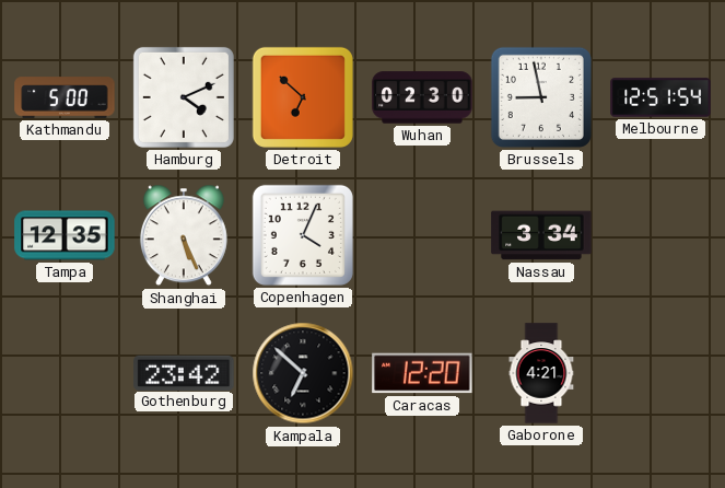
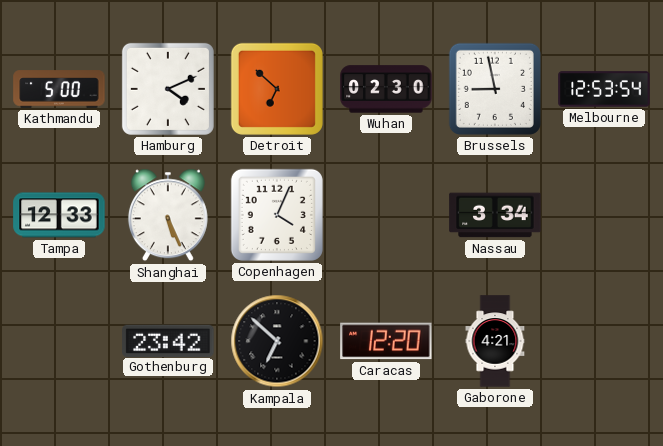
Melbourne: 12:51 -> 12:53
Tampa: 12:35 -> 12:33
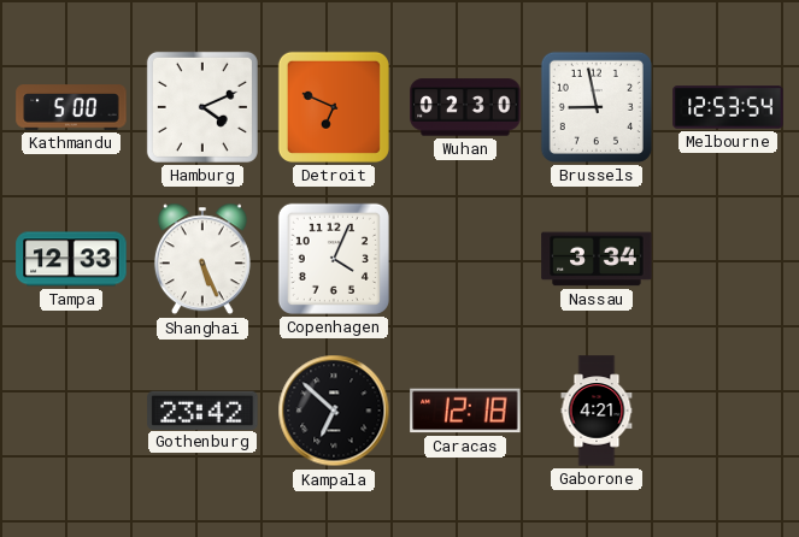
Detroit: 6:52 -> 6:49
Caracas: 12:20 -> 12:18
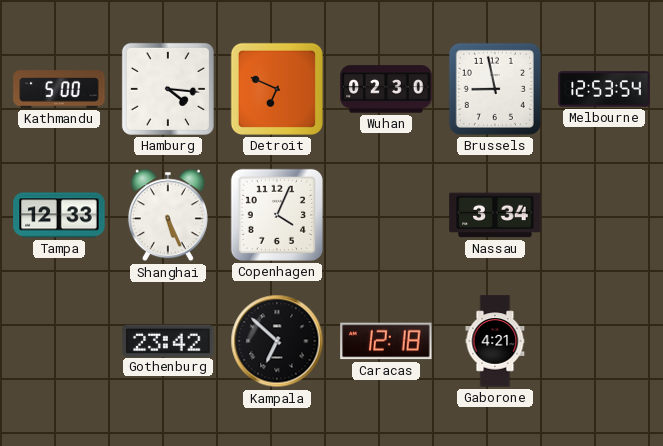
Hamburg: 4:11 -> 4:16
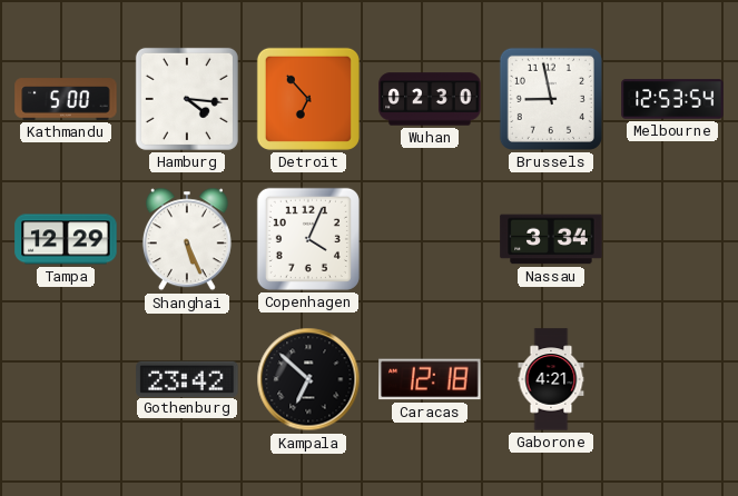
Detroit: 6:49 -> 6:53
Tampa: 12:33 -> 12:29
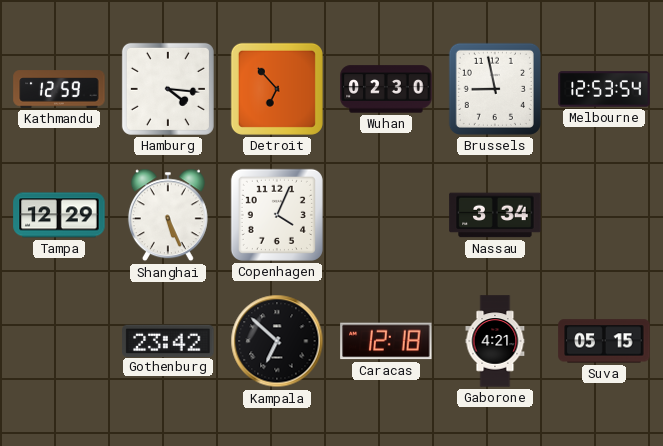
Kathmandu: 5:00 -> 12:59
Suva: none -> 05:15
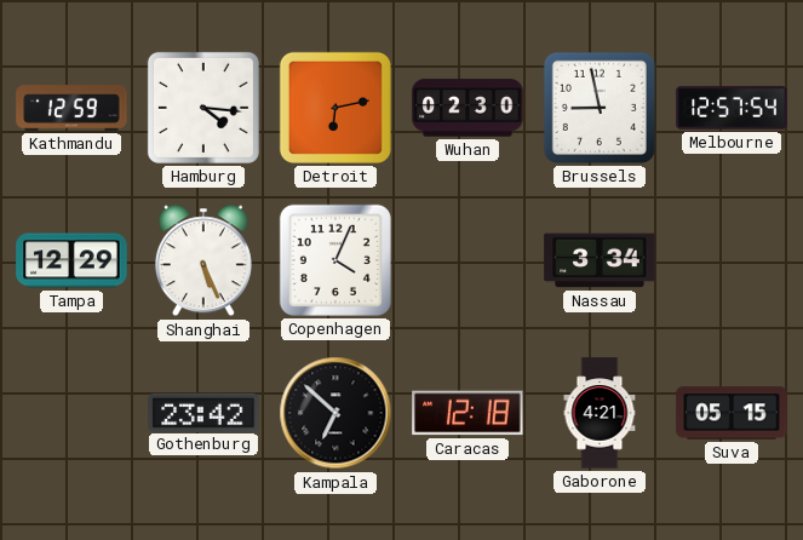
Detroit: 6:53 -> 6:13
Melbourne: 12:53 -> 12:57
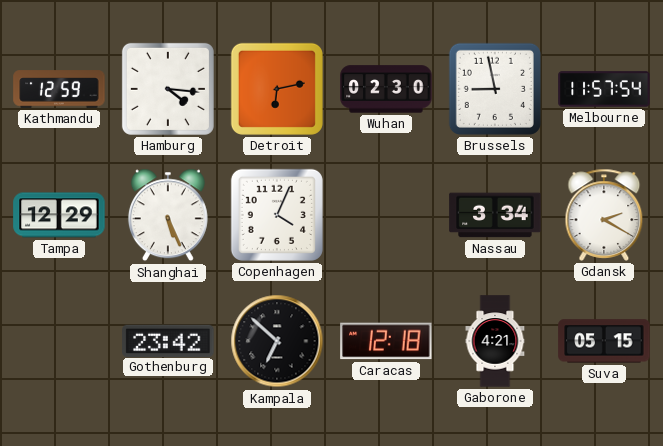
Melbourne: 12:57 -> 11:57
Gdansk: none -> 2:20
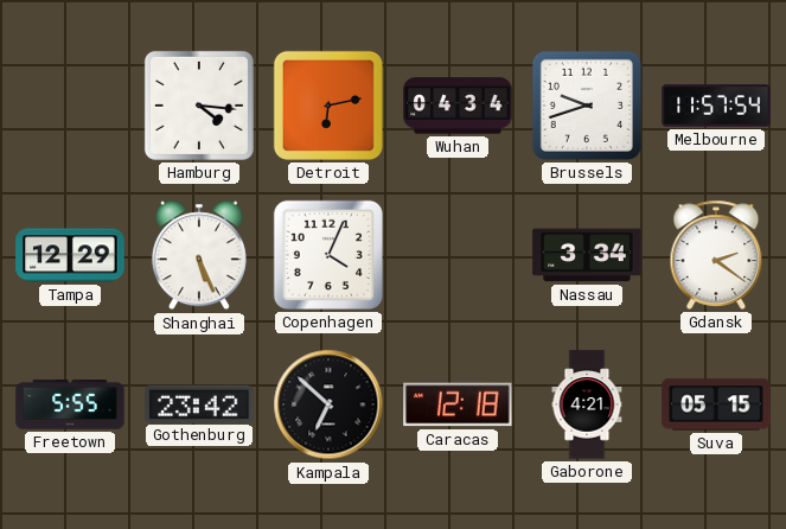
Kathmandu: 12:59 -> none
Wuhan: 02:30 -> 04:34
Brussels: 8:58 -> 9:42
Gdansk: 2:20 -> 2:21
Freetown: none -> 5:55
